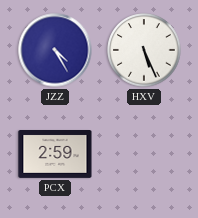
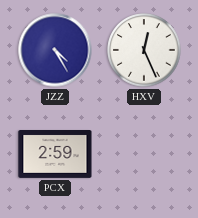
HXV: 5:26 -> 12:26
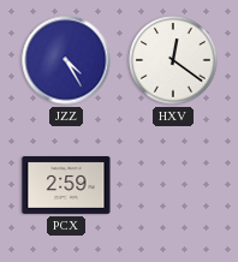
HXV: 12:26 -> 12:21
